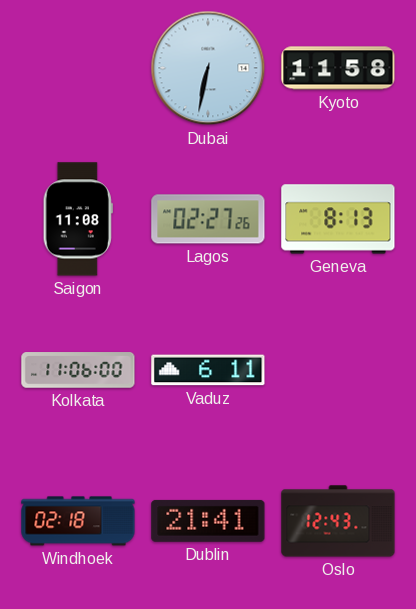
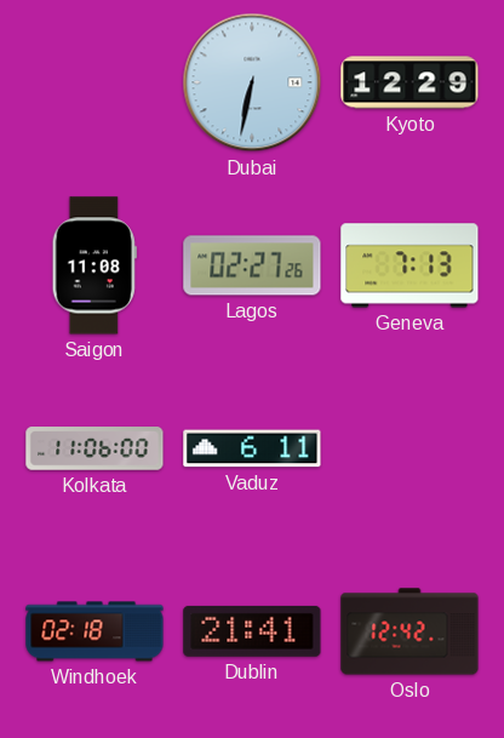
Kyoto: 11:58 -> 12:29
Geneva: 8:13 -> 7:13
Oslo: 12:43 -> 12:42
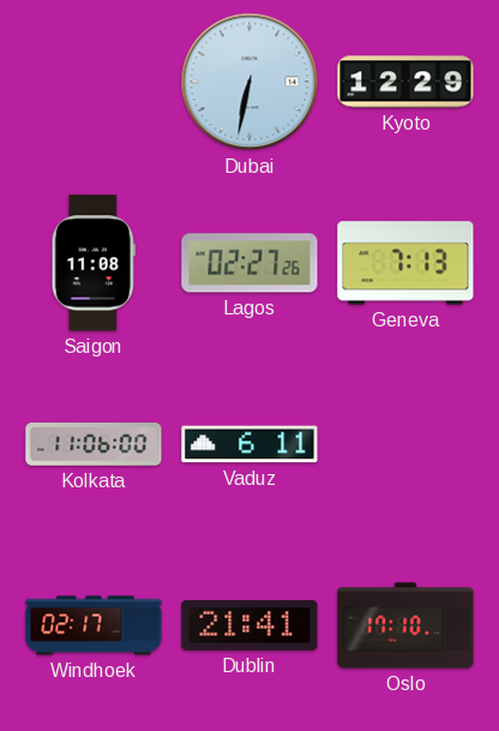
Windhoek: 02:18 -> 02:17
Oslo: 12:42 -> 17:10
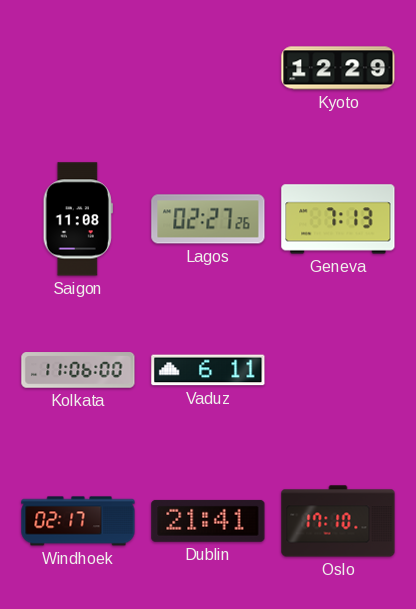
Dubai: 6:32 -> none
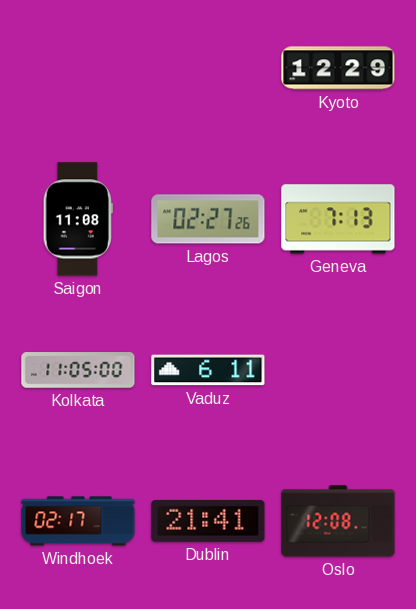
Kolkata: 11:06 -> 11:05
Oslo: 17:10 -> 12:08
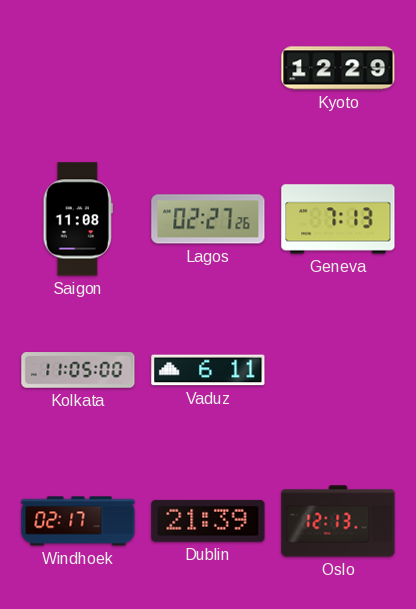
Dublin: 21:41 -> 21:39
Oslo: 12:08 -> 12:13
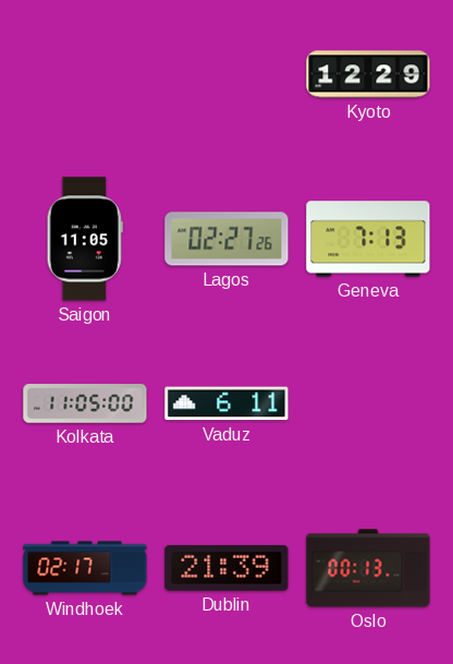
Saigon: 11:08 -> 11:05
Oslo: 12:13 -> 00:13
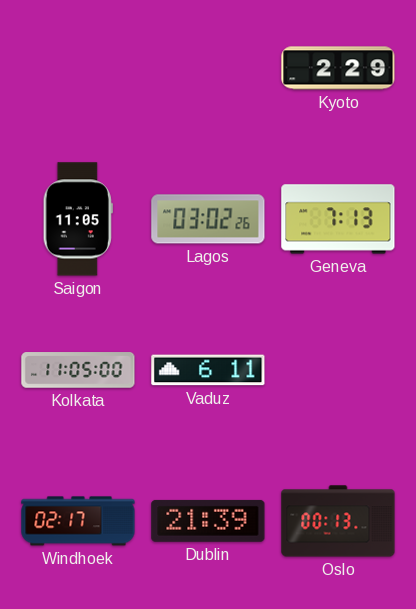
Kyoto: 12:29 -> 2:29
Lagos: 02:27 -> 03:02
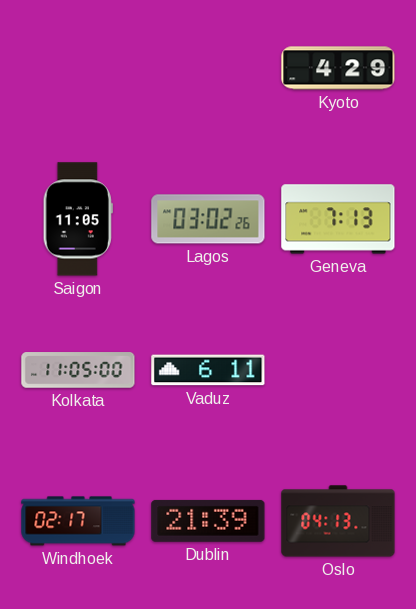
Kyoto: 2:29 -> 4:29
Oslo: 00:13 -> 04:13
